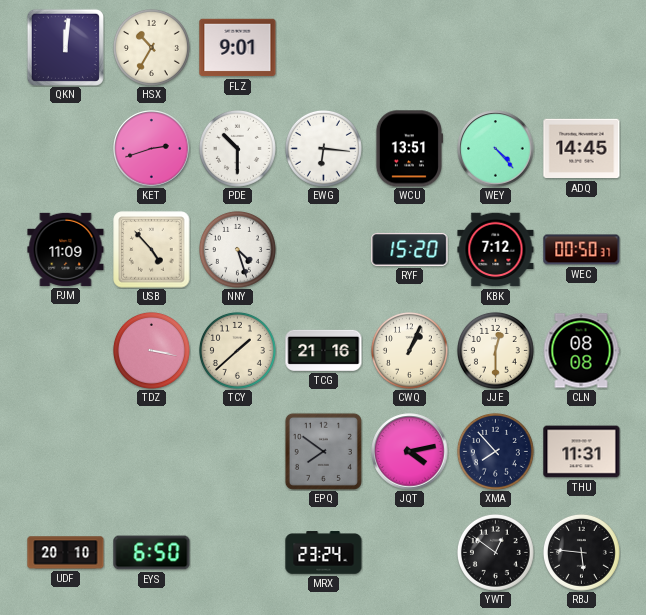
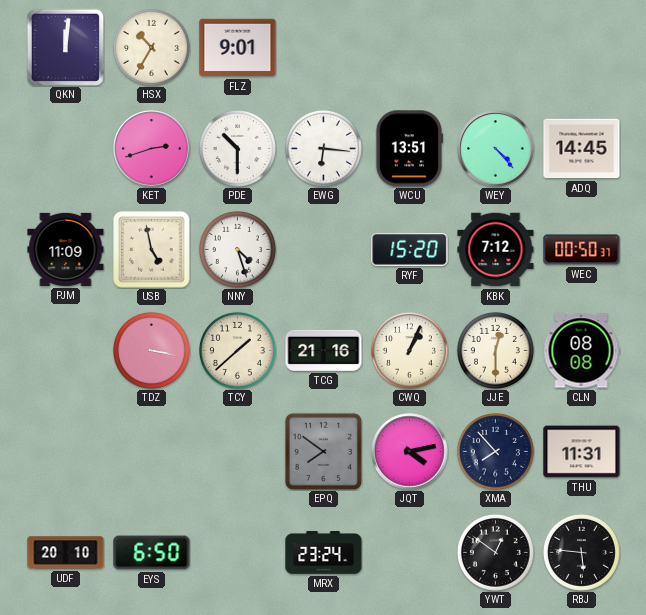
USB: 4:53 -> 4:58
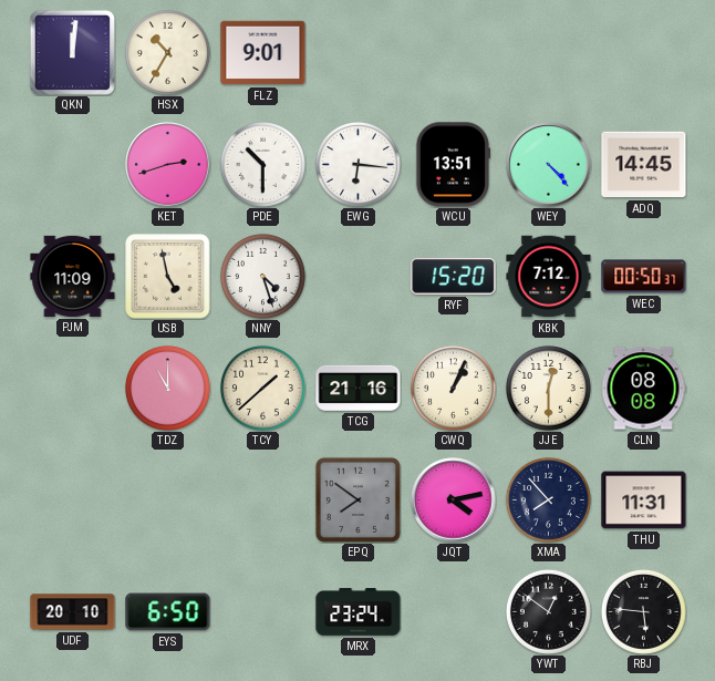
TDZ: 3:17 -> 11:00
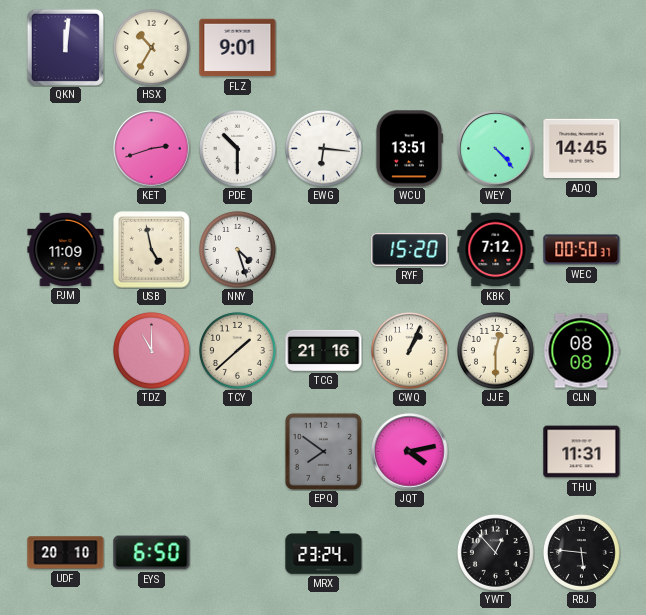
XMA: 7:53 -> none
YWT: 12:51 -> 12:53
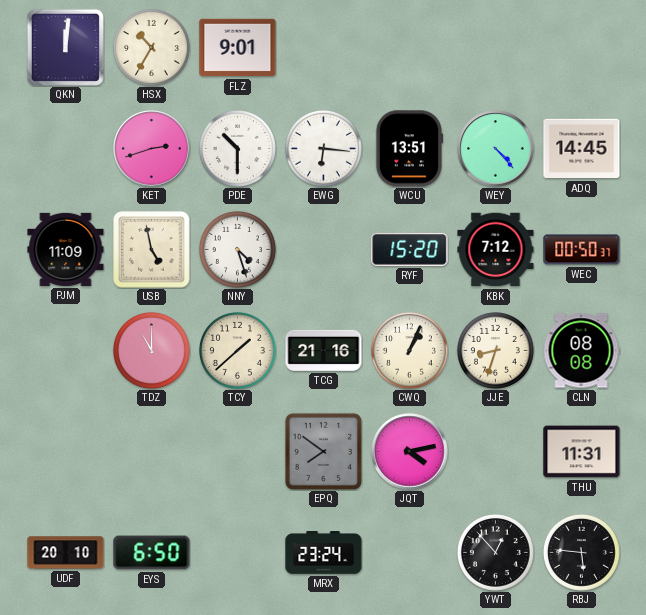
JJE: 12:30 -> 8:33
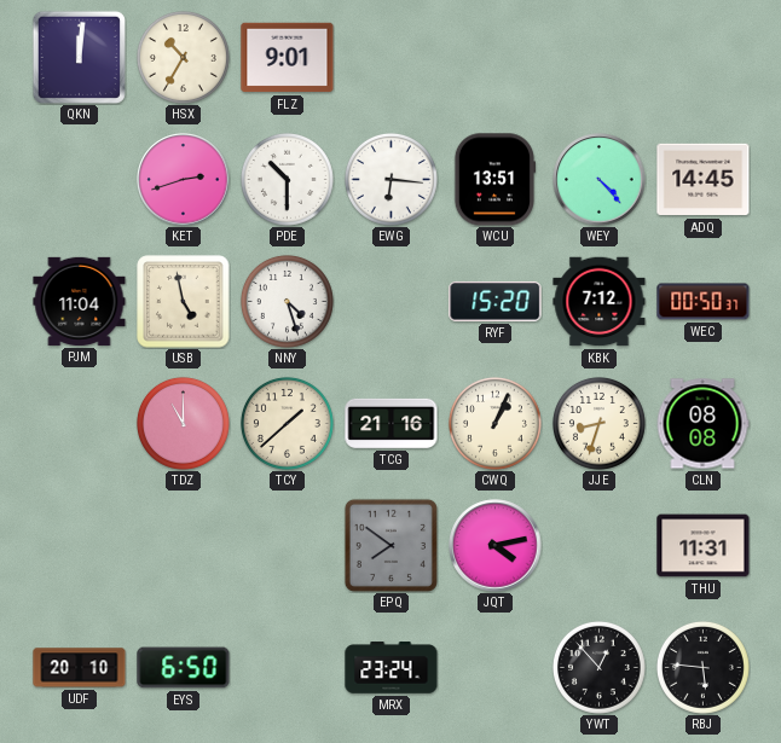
PJM: 11:09 -> 11:04
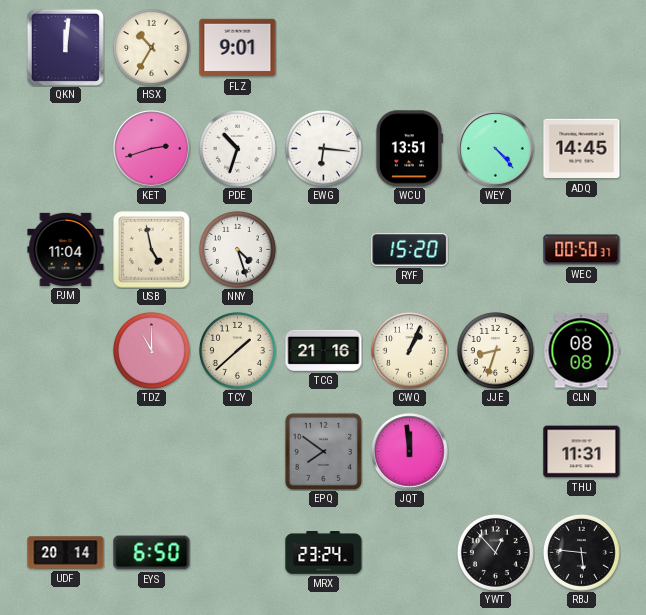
PDE: 10:30 -> 10:33
KBK: 7:12 -> none
JQT: 4:13 -> 11:59
UDF: 20:10 -> 20:14
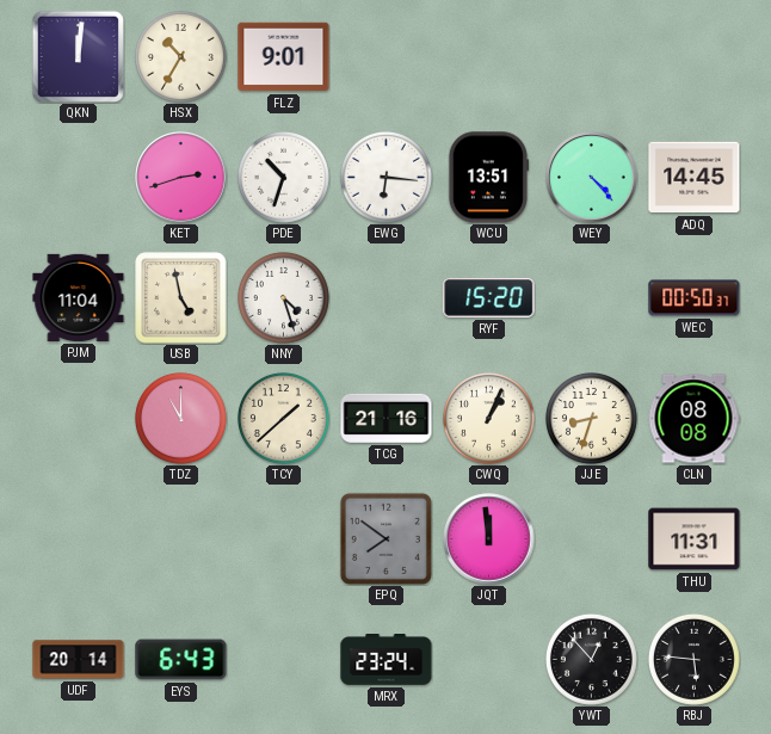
EYS: 6:50 -> 6:43
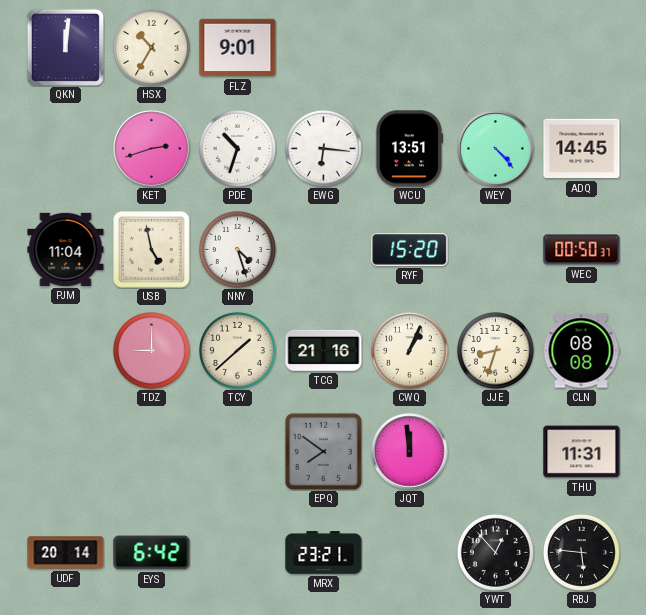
TDZ: 11:00 -> 9:00
EYS: 6:43 -> 6:42
MRX: 23:24 -> 23:21
